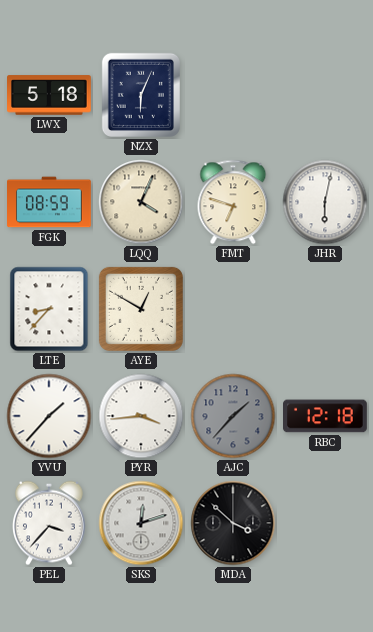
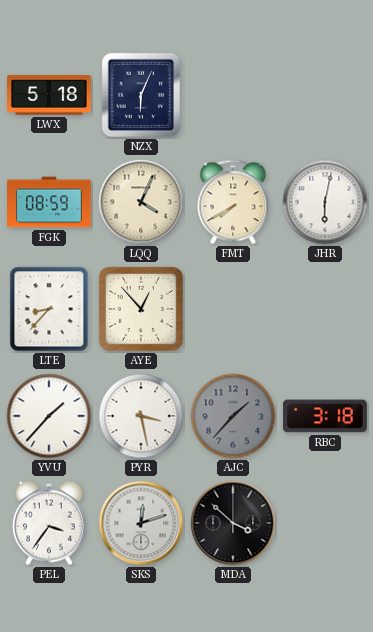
FMT: 6:48 -> 7:40
AYE: 12:50 -> 12:53
PYR: 3:44 -> 3:28
RBC: 12:18 -> 3:18
PEL: 3:37 -> 3:36
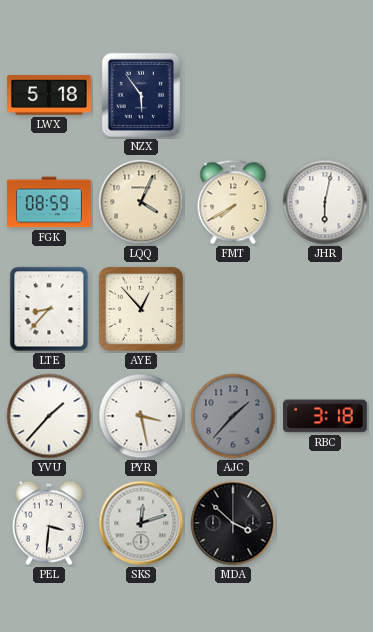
NZX: 6:04 -> 5:54
PEL: 3:36 -> 3:31
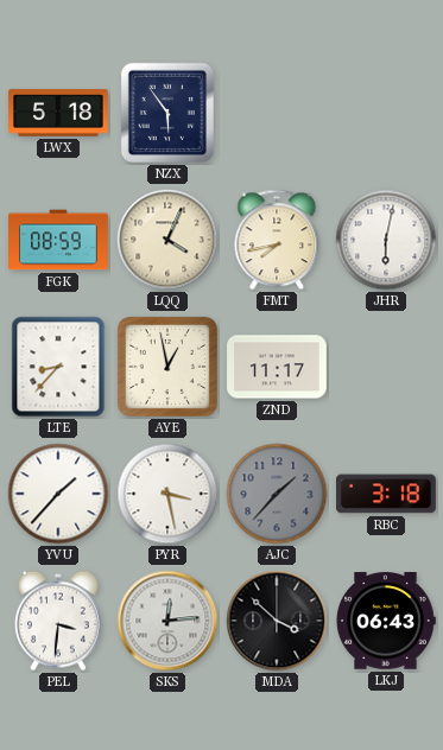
FMT: 7:40 -> 7:43
AYE: 12:53 -> 12:58
ZND: none -> 11:17
SKS: 12:12 -> 12:14
LKJ: none -> 06:43
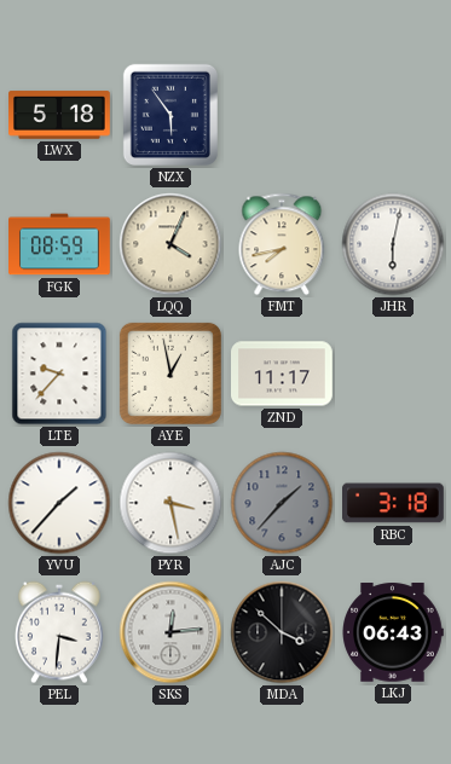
LTE: 8:37 -> 9:37
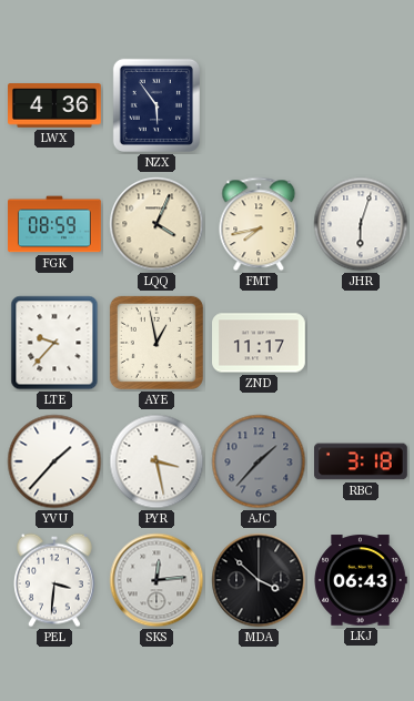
LWX: 5:18 -> 4:36
JHR: 6:02 -> 6:03
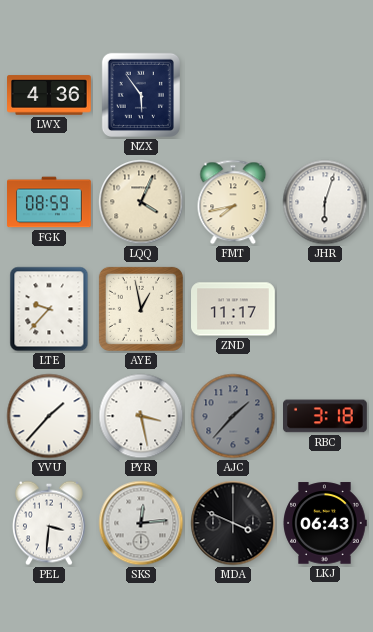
MDA: 3:52 -> 3:49
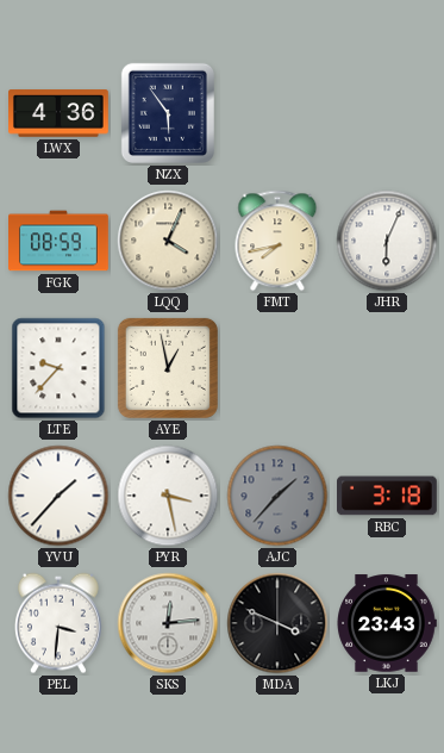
JHR: 6:03 -> 6:04
ZND: 11:17 -> none
LKJ: 06:43 -> 23:43
